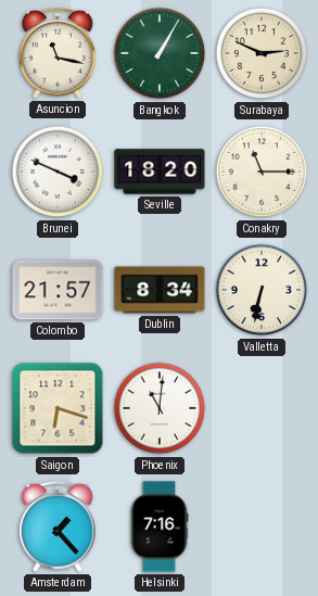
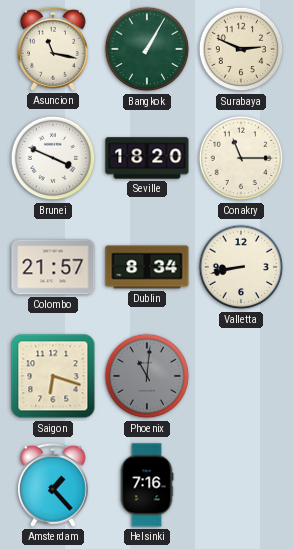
Valletta: 6:32 -> 8:43
Phoenix dial: white -> grey
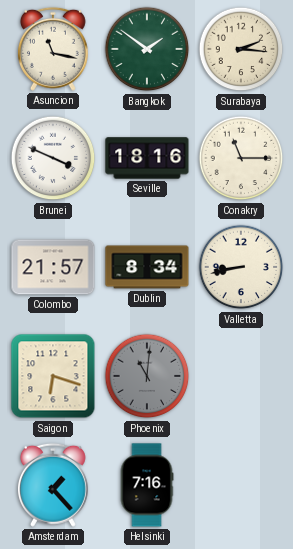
Bangkok: 1:05 -> 1:51
Surabaya: 2:49 -> 2:16
Seville: 18:20 -> 18:16
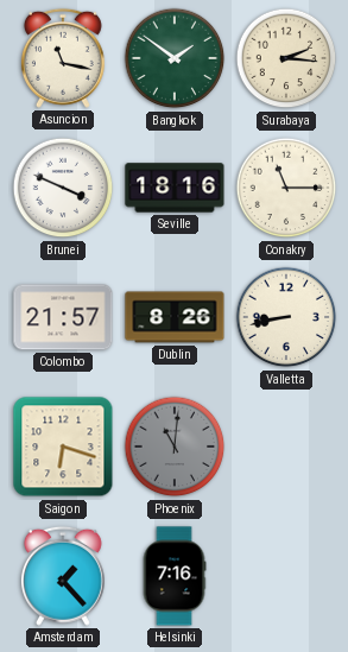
Dublin: 8:34 -> 8:26
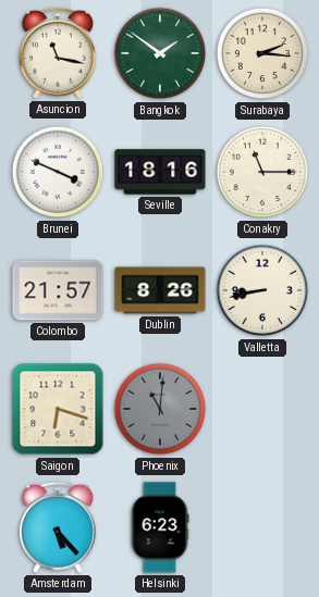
Amsterdam: 1:23 -> 5:23
Helsinki: 7:16 -> 6:23
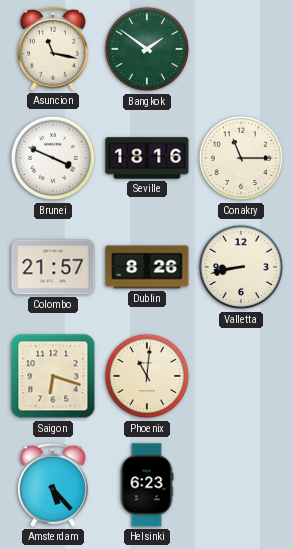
Surabaya: 2:16 -> none
Phoenix dial: grey -> cream
